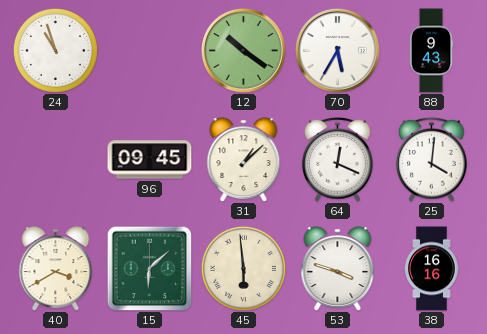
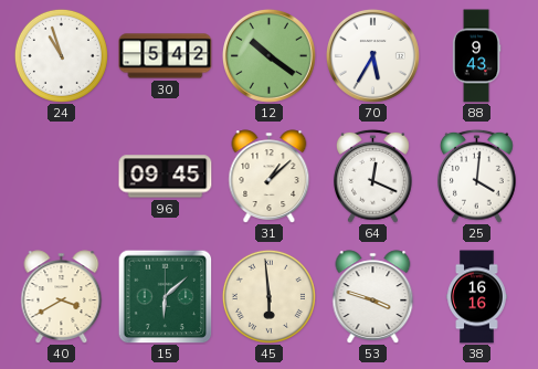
30: none -> 5:42
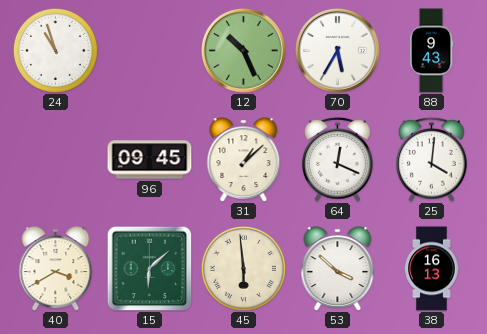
30: 5:42 -> none
12: 10:21 -> 10:26
53: 3:48 -> 3:52
38: 16:16 -> 16:13
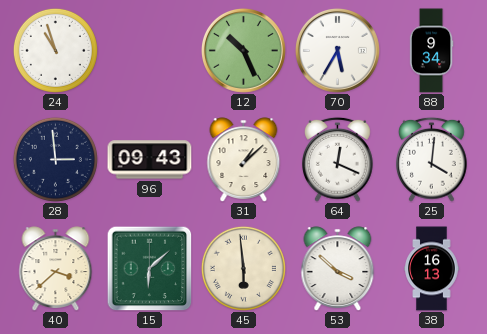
88: 9:43 -> 9:34
28: none -> 2:59
96: 09:45 -> 09:43
40: 3:40 -> 3:38
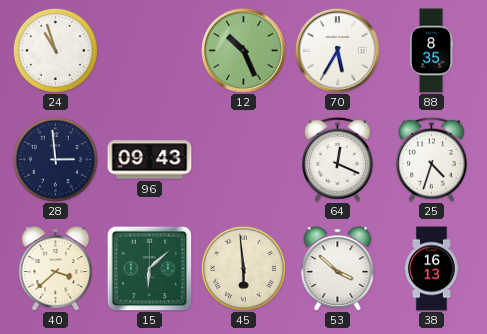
88: 9:34 -> 8:35
31: 1:08 -> none
25: 4:01 -> 4:33
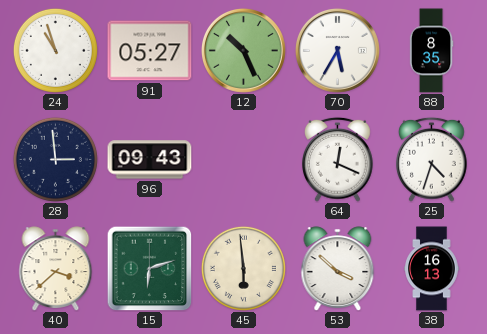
91: none -> 05:27
15: 6:08 -> 6:12
